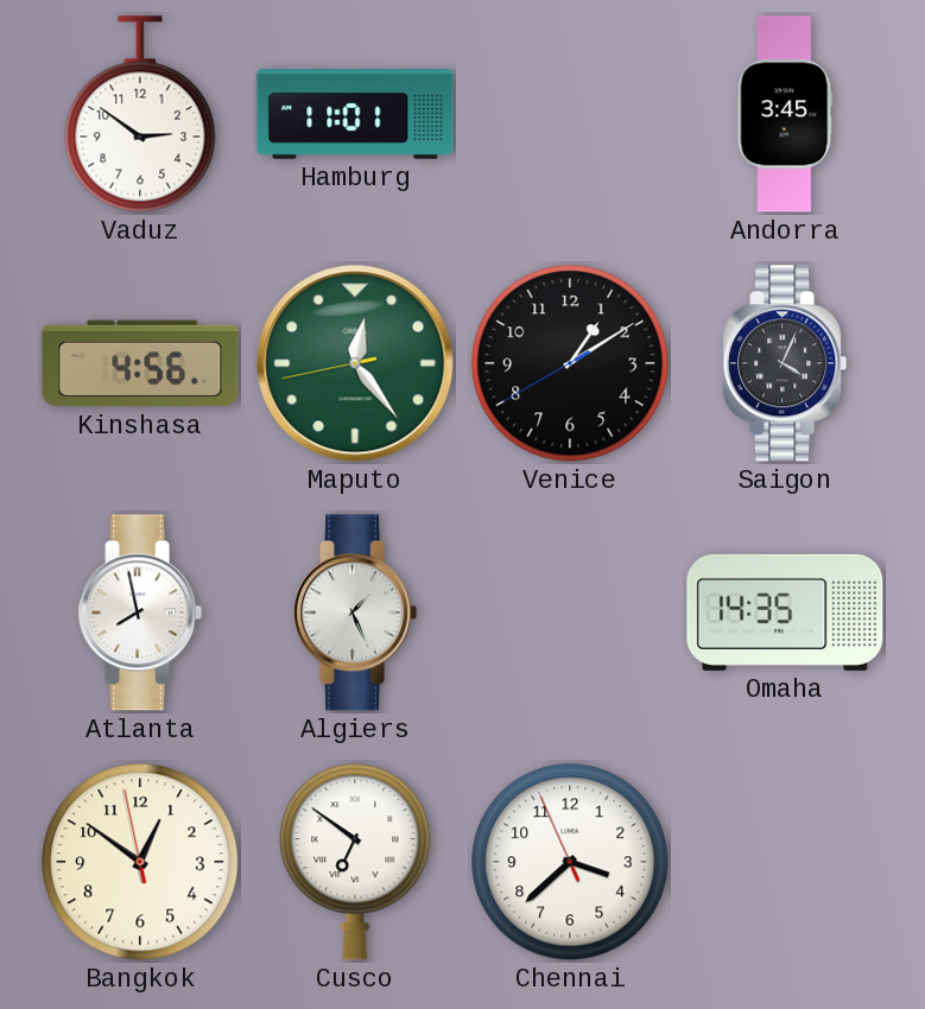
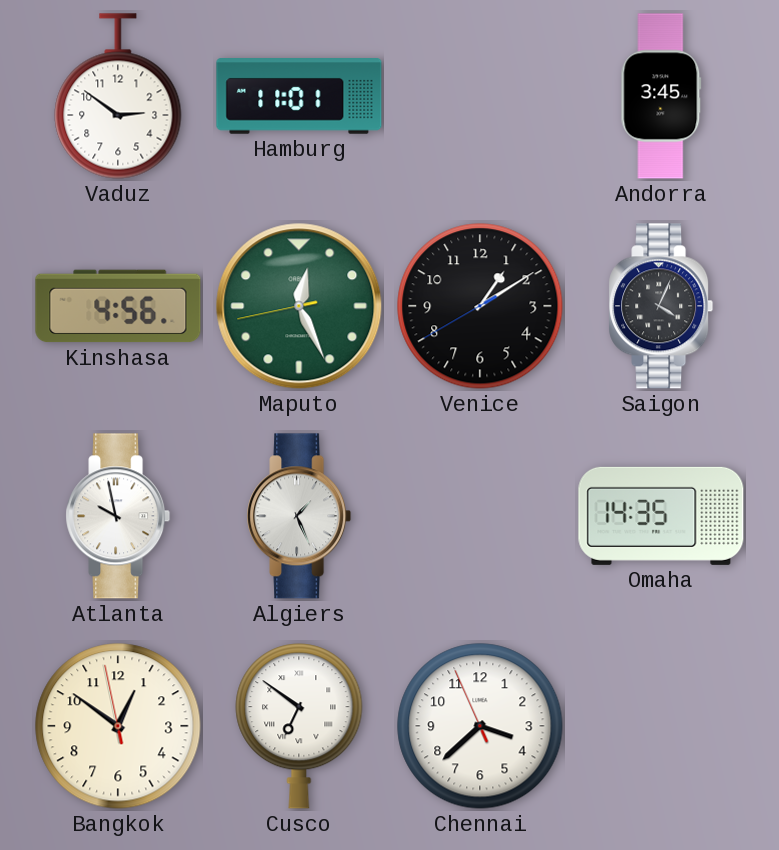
Maputo: 12:23 -> 12:25
Atlanta: 7:58 -> 9:58
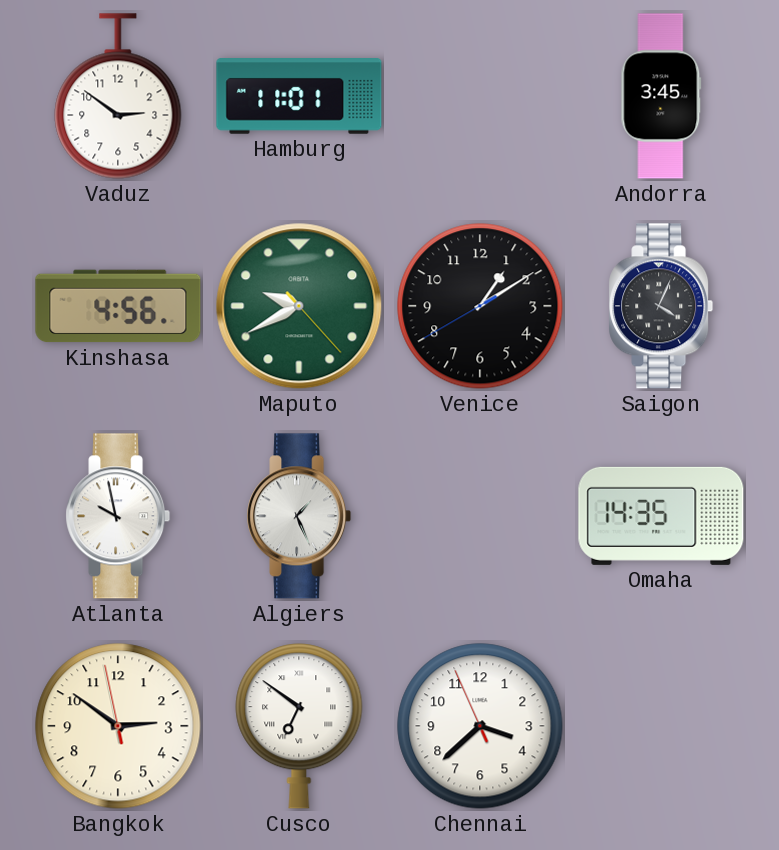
Maputo: 12:25 -> 9:40
Bangkok: 12:50 -> 2:50
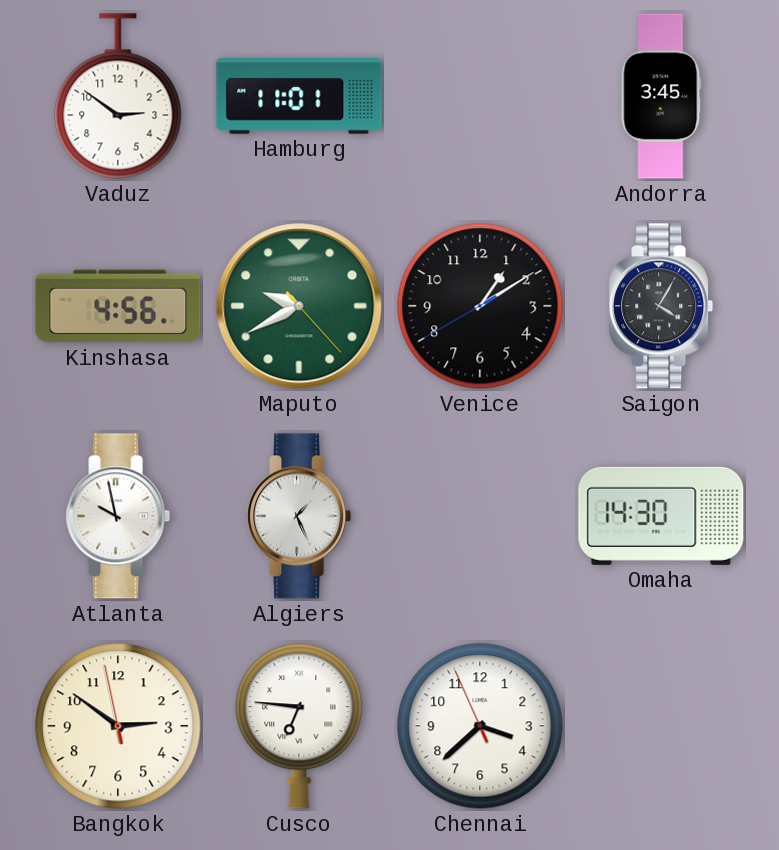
Saigon: 4:04 -> 4:05
Omaha: 14:35 -> 14:30
Cusco: 6:51 -> 6:46
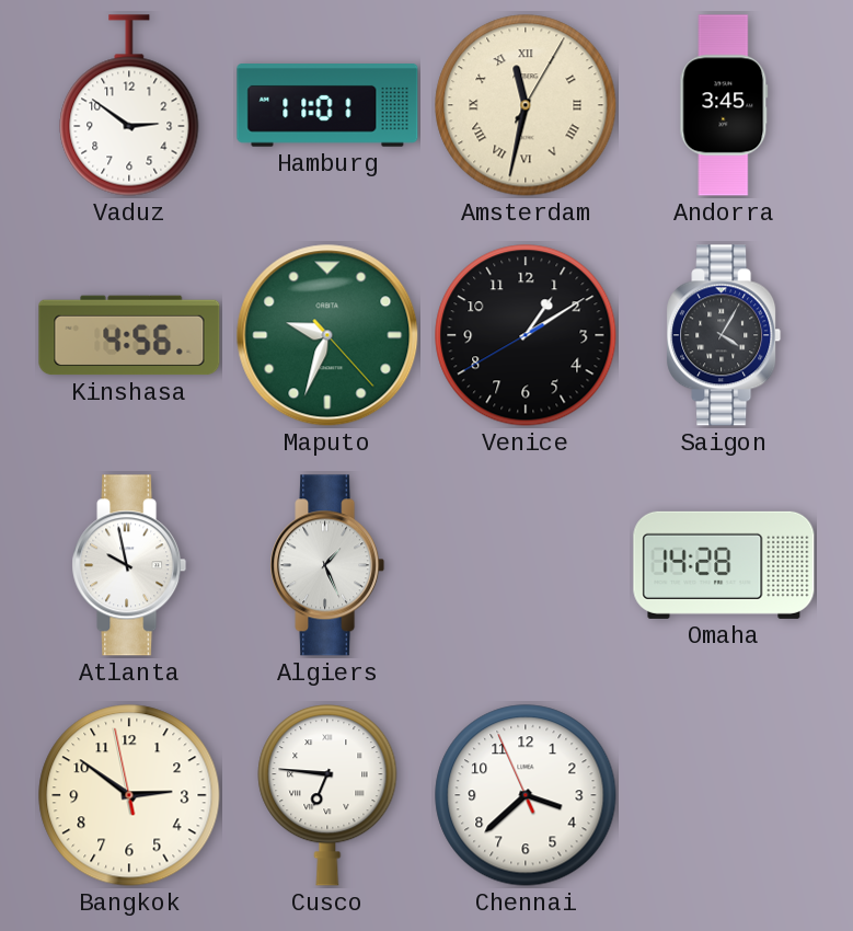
Amsterdam: none -> 11:32
Maputo: 9:40 -> 9:33
Omaha: 14:30 -> 14:28
